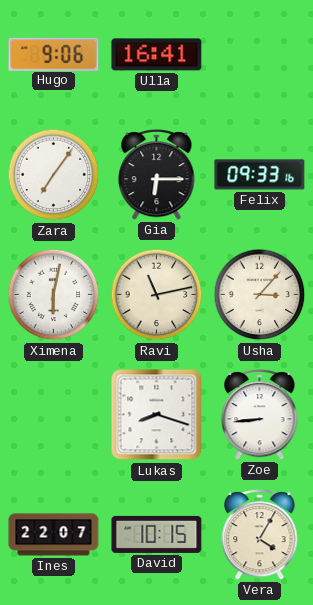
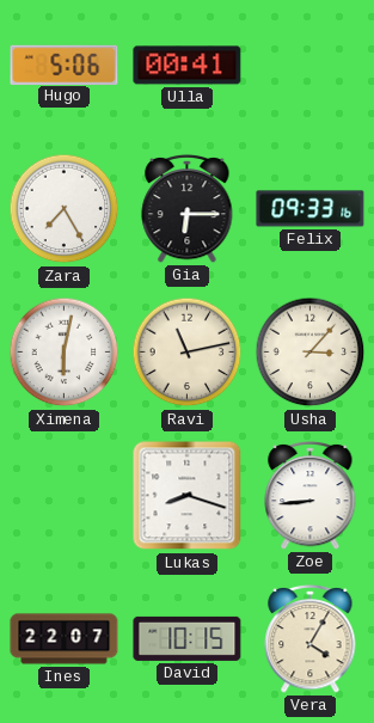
Hugo: 9:06 -> 5:06
Ulla: 16:41 -> 00:41
Zara: 7:06 -> 7:25
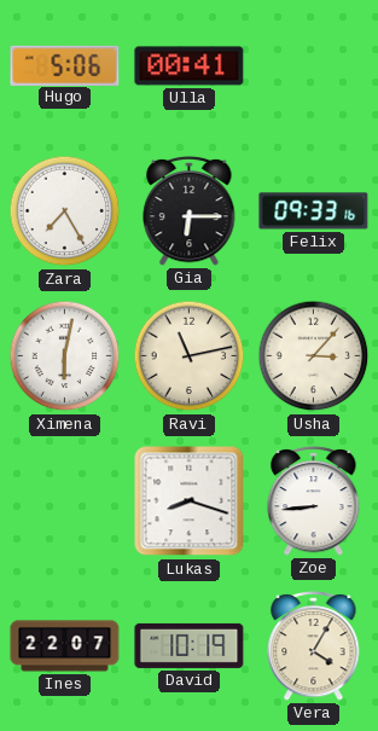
David: 10:15 -> 10:19
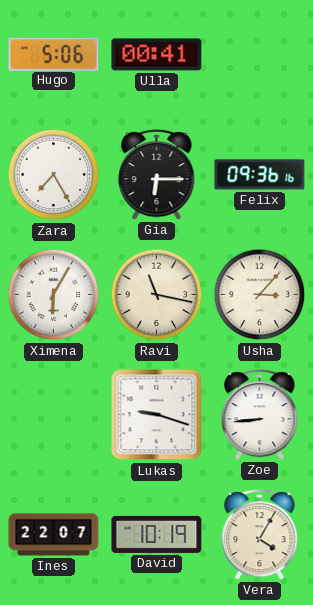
Felix: 09:33 -> 09:36
Ximena: 6:02 -> 6:05
Ravi: 11:13 -> 11:17
Lukas: 8:18 -> 9:18
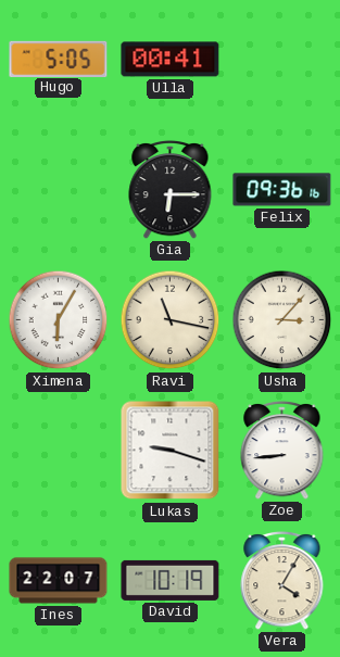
Hugo: 5:06 -> 5:05
Zara: 7:25 -> none
